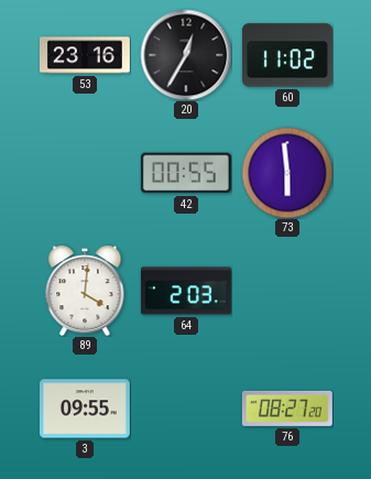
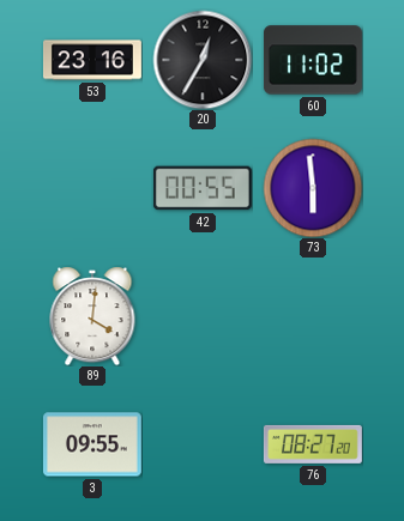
64: 2:03 -> none
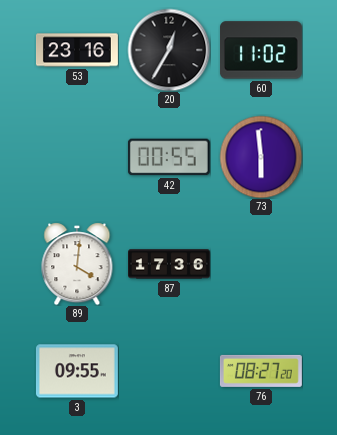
87: none -> 17:36
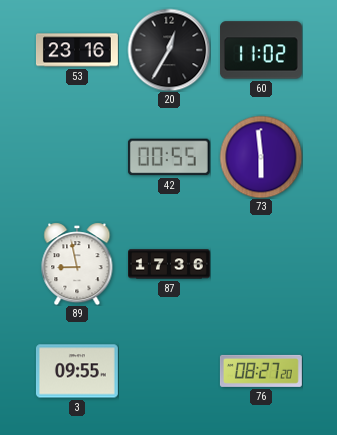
89: 4:01 -> 8:58
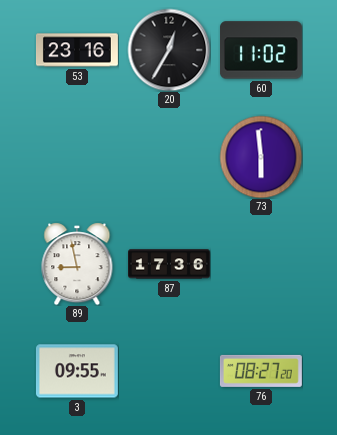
42: 00:55 -> none
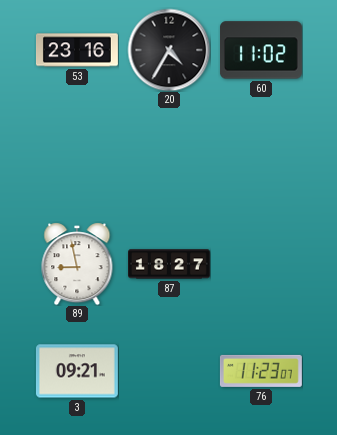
20: 12:35 -> 4:35
73: 5:59 -> none
87: 17:36 -> 18:27
3: 09:55 -> 09:21
76: 08:27 -> 11:23
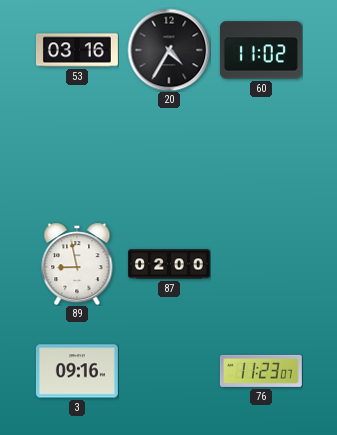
53: 23:16 -> 03:16
87: 18:27 -> 02:00
3: 09:21 -> 09:16
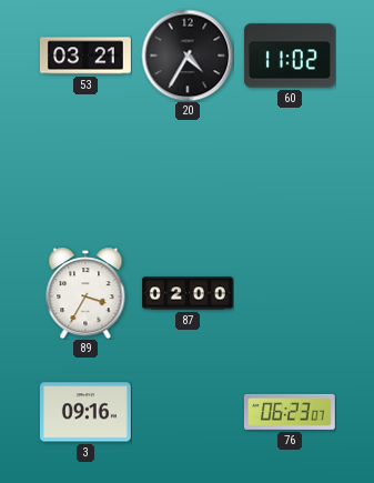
53: 03:16 -> 03:21
89: 8:58 -> 3:35
76: 11:23 -> 06:23
